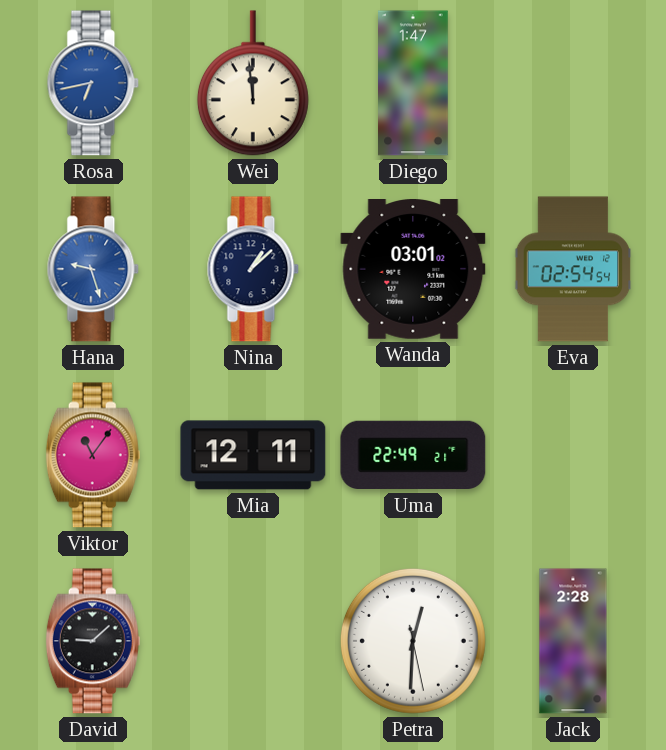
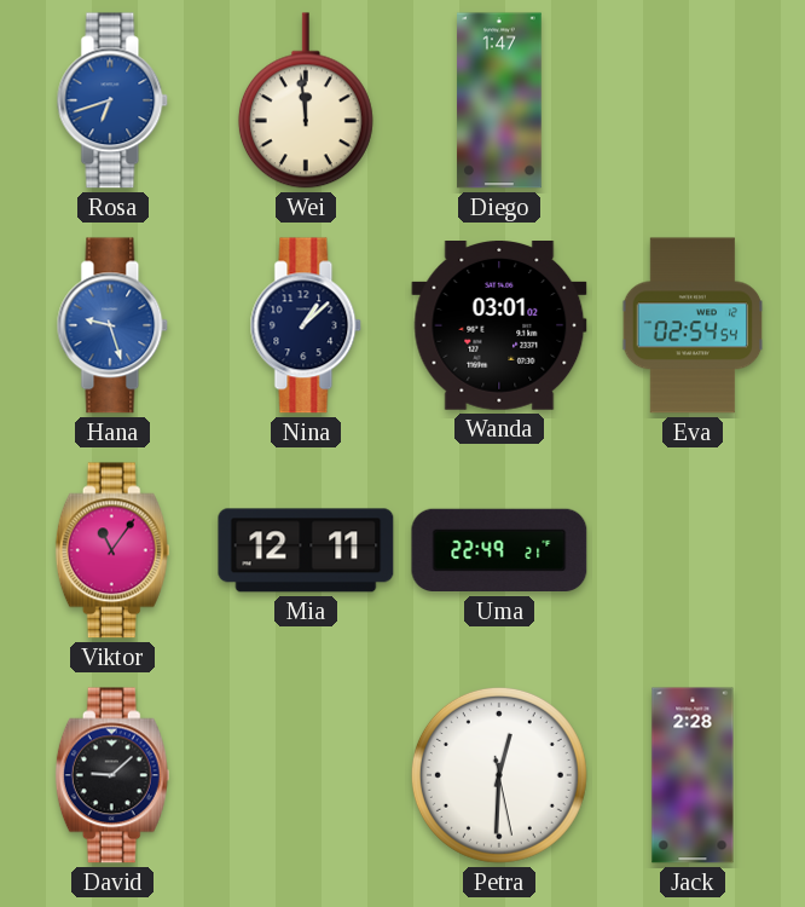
Rosa: 6:43 -> 6:42
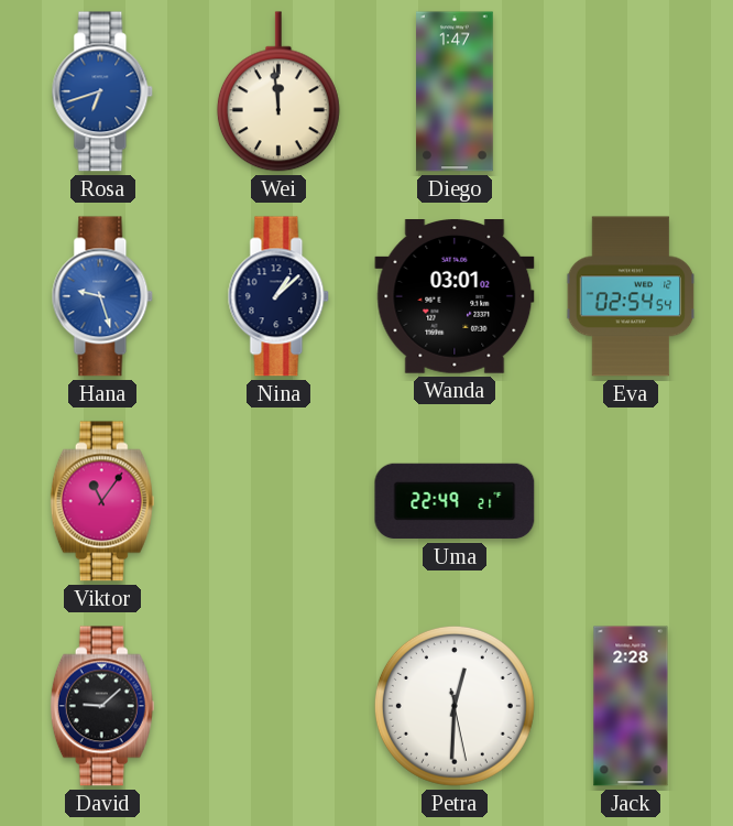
Mia: 12:11 -> none
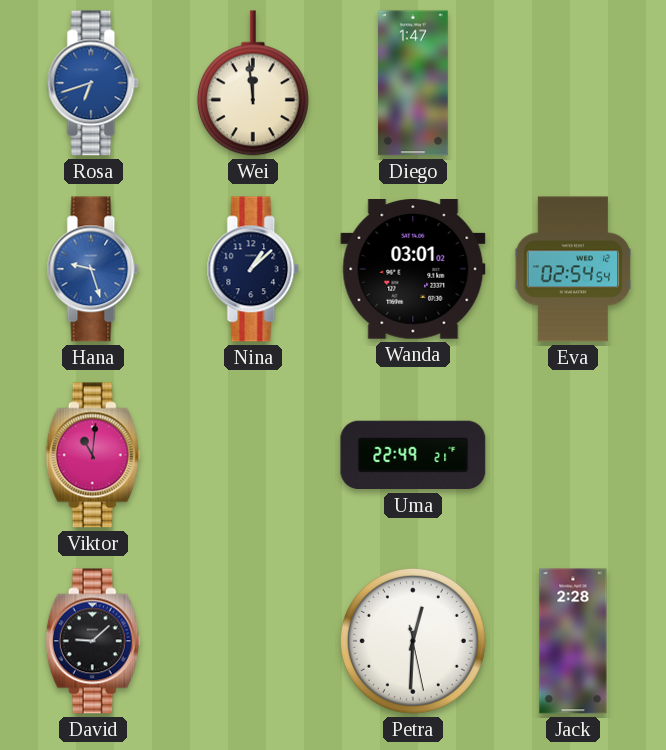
Viktor: 11:06 -> 11:01
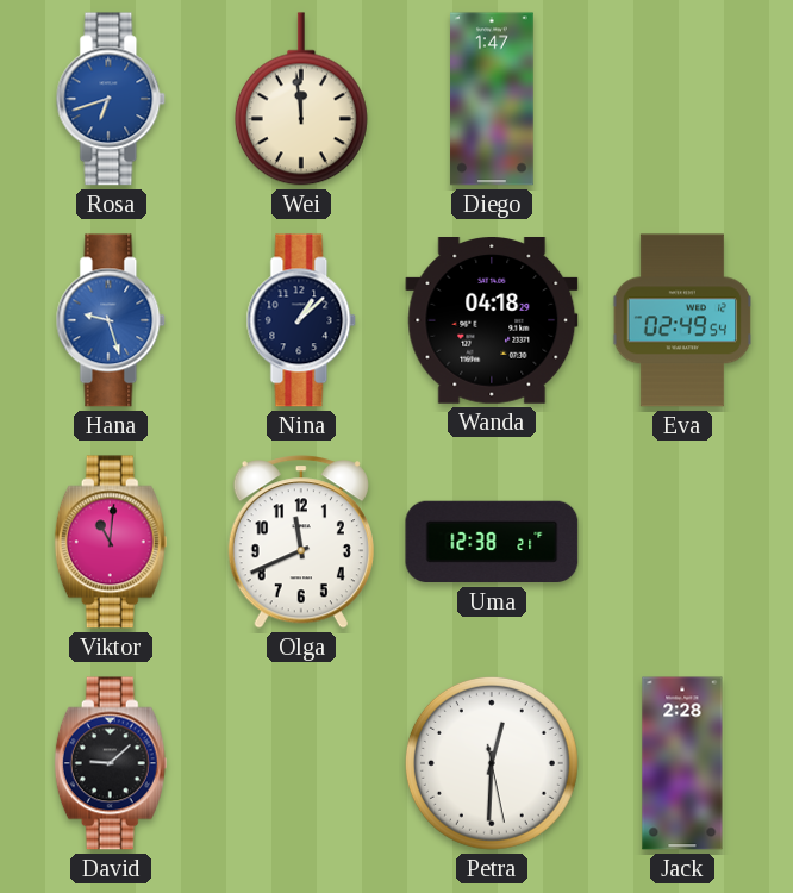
Wanda: 03:01 -> 04:18
Eva: 02:54 -> 02:49
Olga: none -> 11:41
Uma: 22:49 -> 12:38
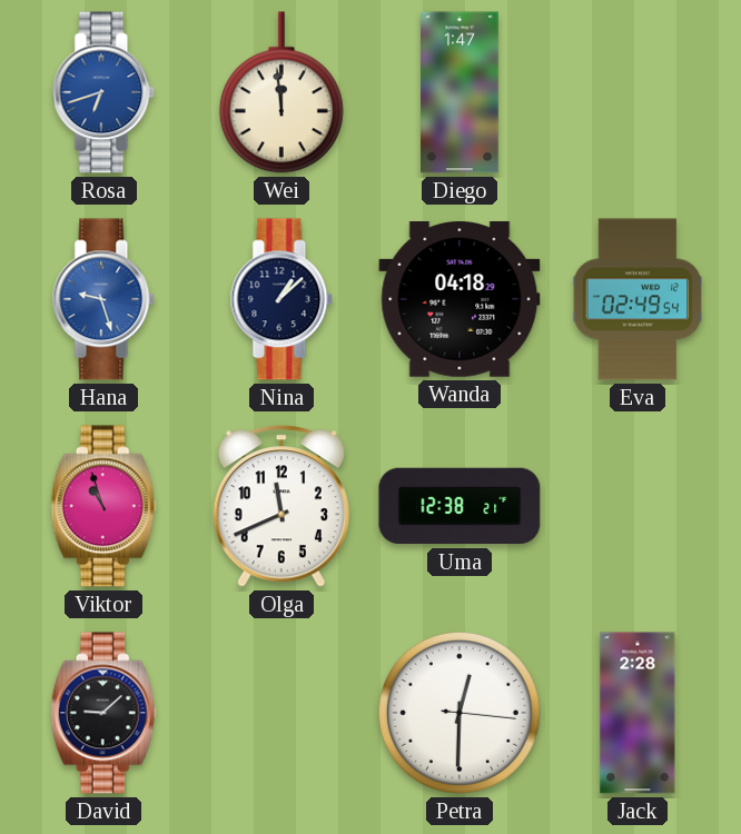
Viktor: 11:01 -> 10:57
Petra: 12:30:28 -> 12:30:16
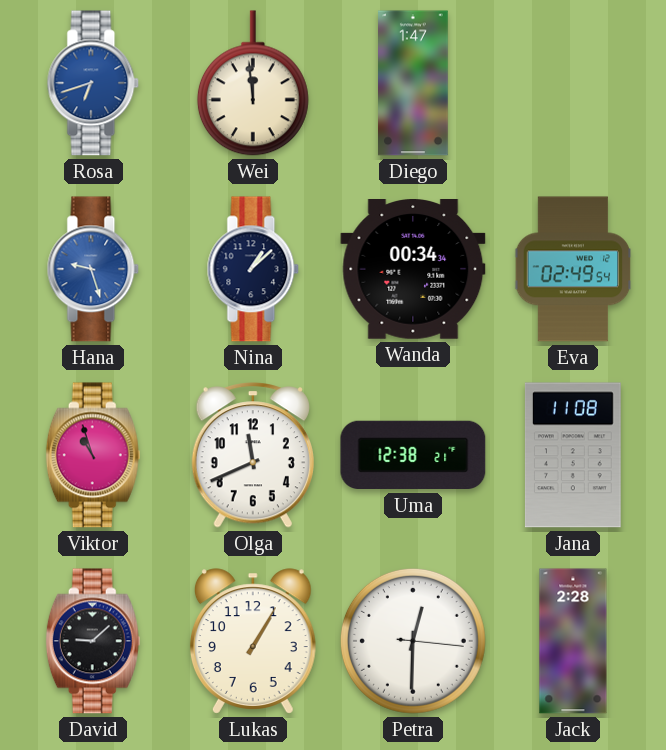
Wanda: 04:18 -> 00:34
Jana: none -> 11:08
Lukas: none -> 1:05
